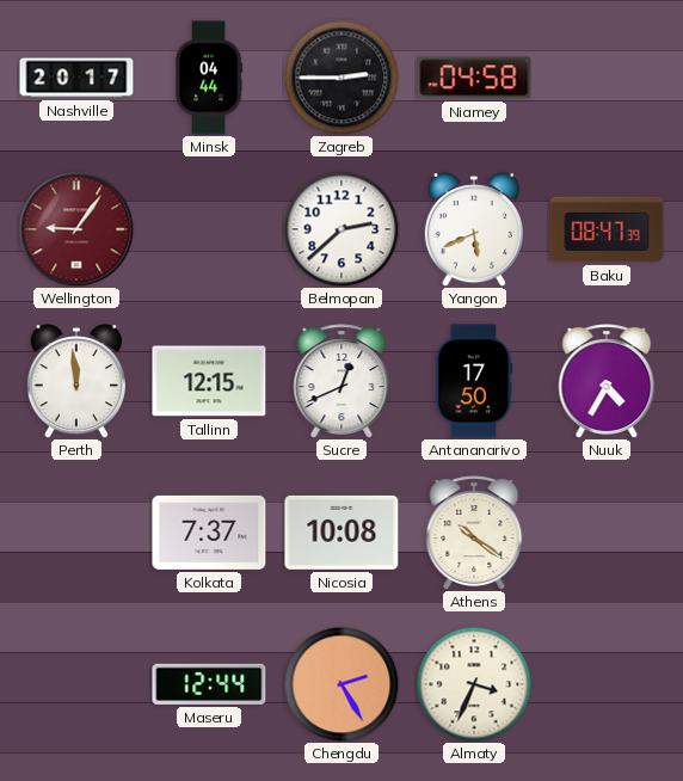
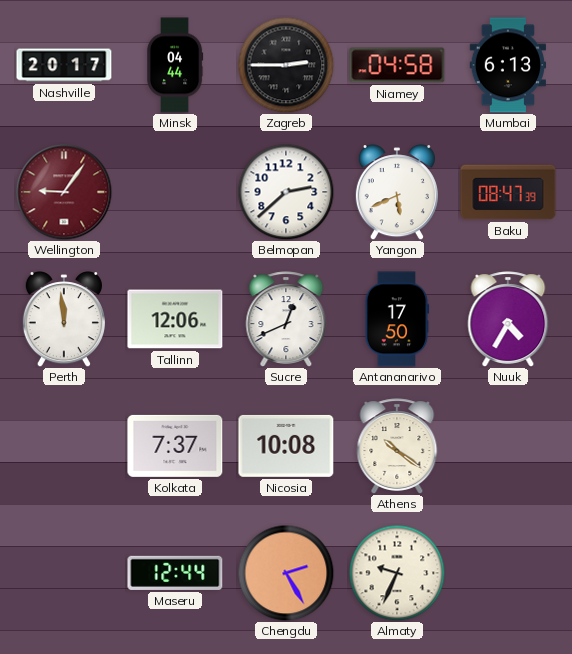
Mumbai: none -> 6:13
Tallinn: 12:15 -> 12:06
Almaty: 3:34 -> 9:34
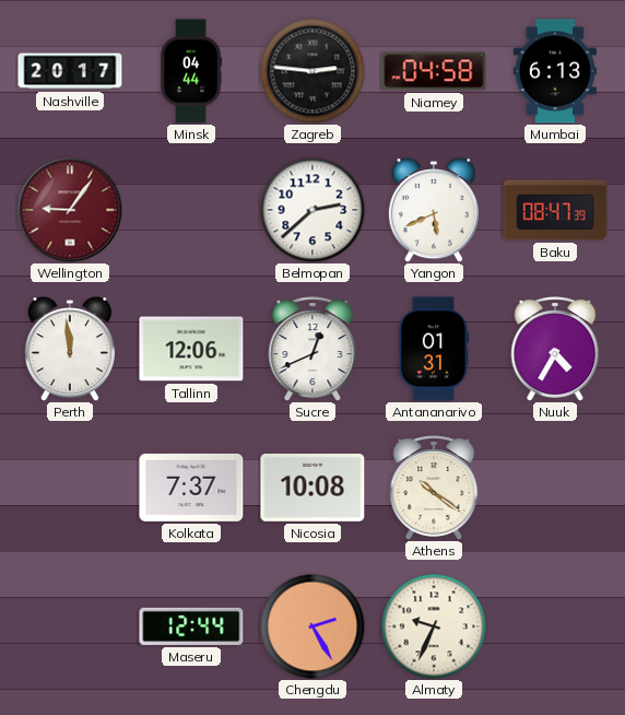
Zagreb: 2:45 -> 2:46
Antananarivo: 17:50 -> 01:31
